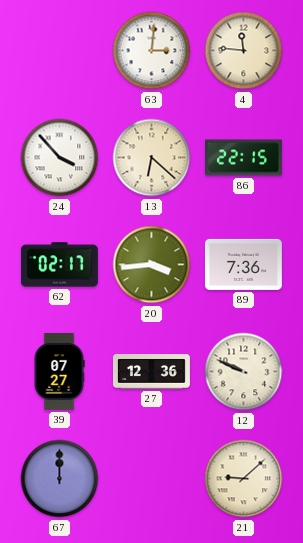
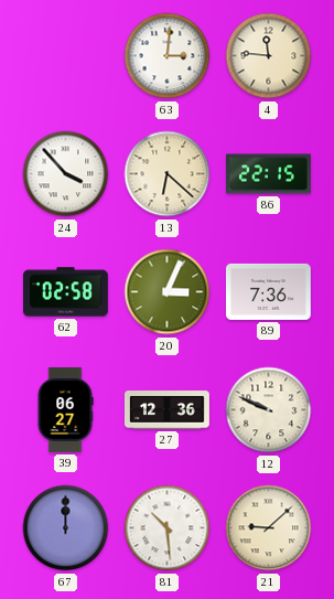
62: 02:17 -> 02:58
20: 3:44 -> 3:04
39: 07:27 -> 06:27
81: none -> 10:29
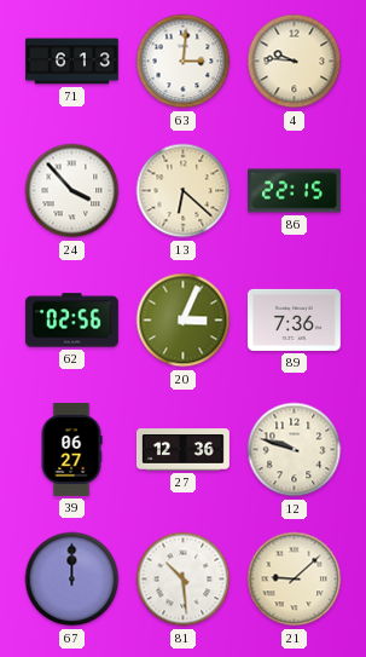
71: none -> 6:13
4: 11:46 -> 9:46
62: 02:58 -> 02:56
12: 9:49 -> 9:48
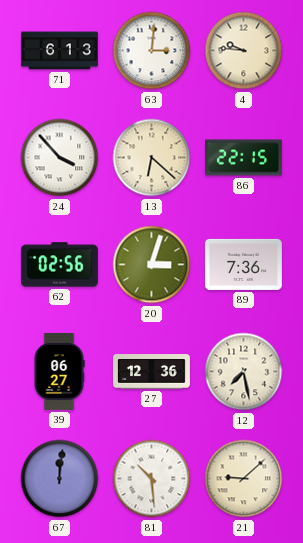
20: 3:04 -> 3:03
12: 9:48 -> 7:28
67: 12:00 -> 12:01
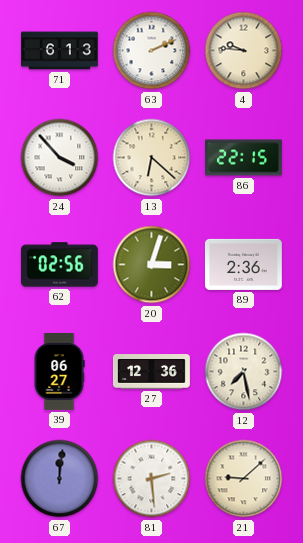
63: 3:01 -> 2:11
89: 7:36 -> 2:36
81: 10:29 -> 2:29
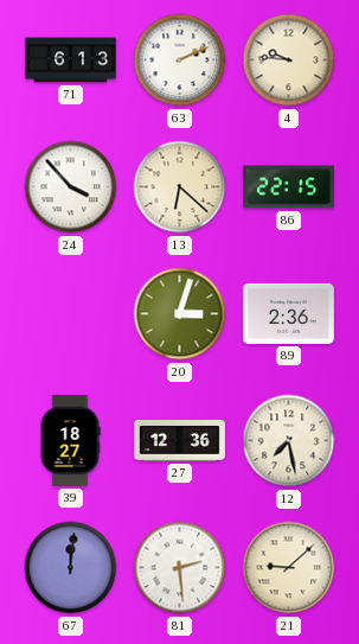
62: 02:56 -> none
39: 06:27 -> 18:27
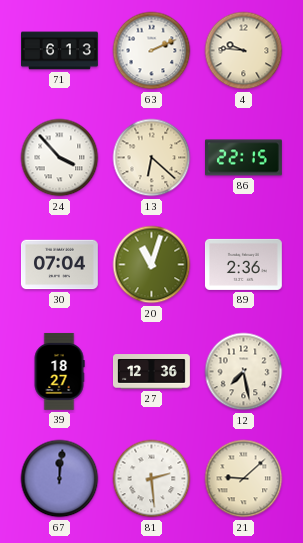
30: none -> 07:04
20: 3:03 -> 11:03
